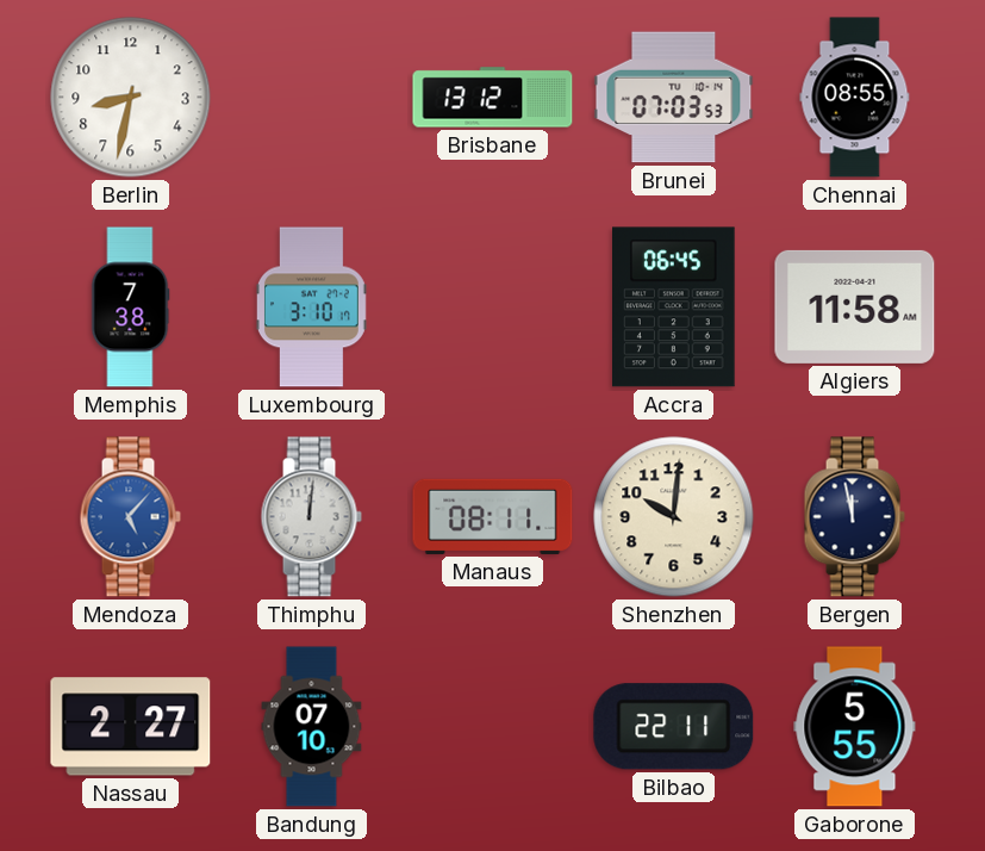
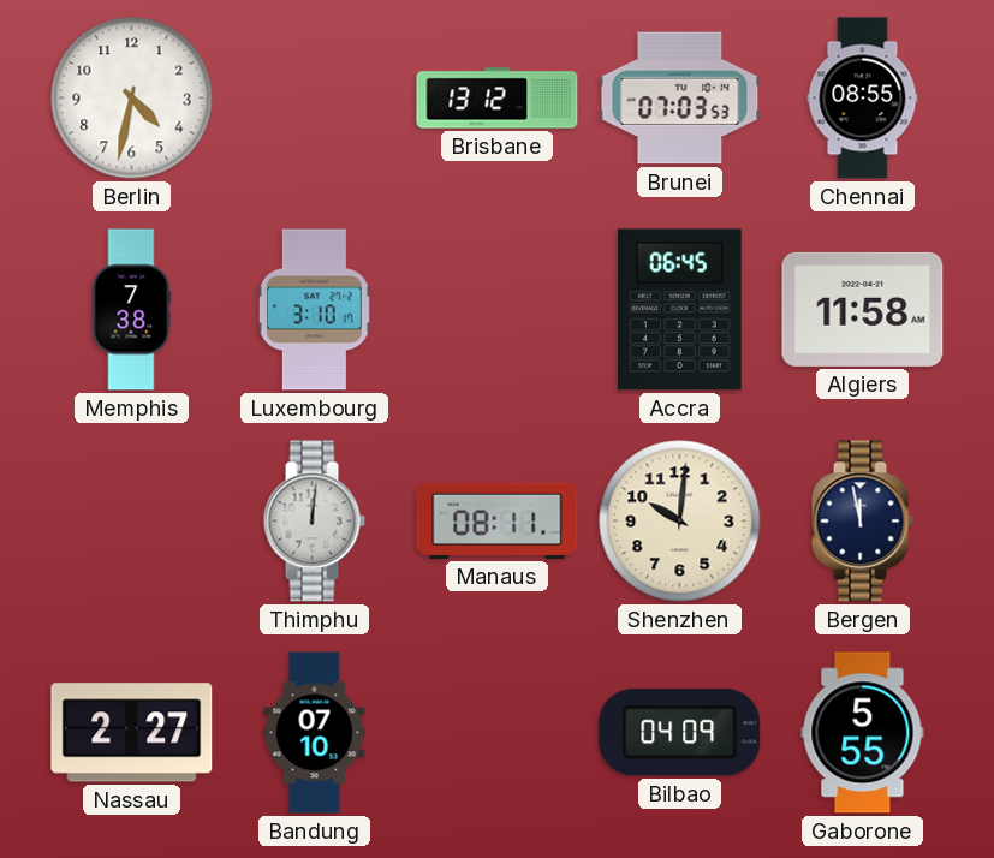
Berlin: 8:32 -> 4:32
Mendoza: 5:07 -> none
Bilbao: 22:11 -> 04:09
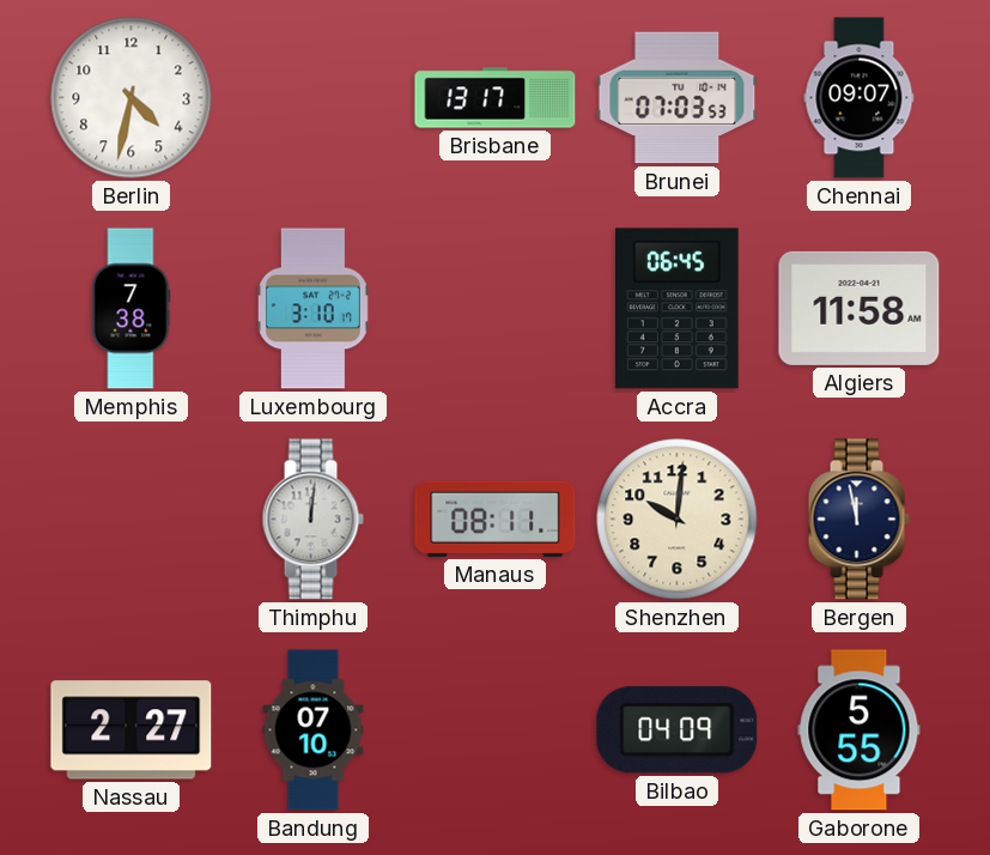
Brisbane: 13:12 -> 13:17
Chennai: 08:55 -> 09:07
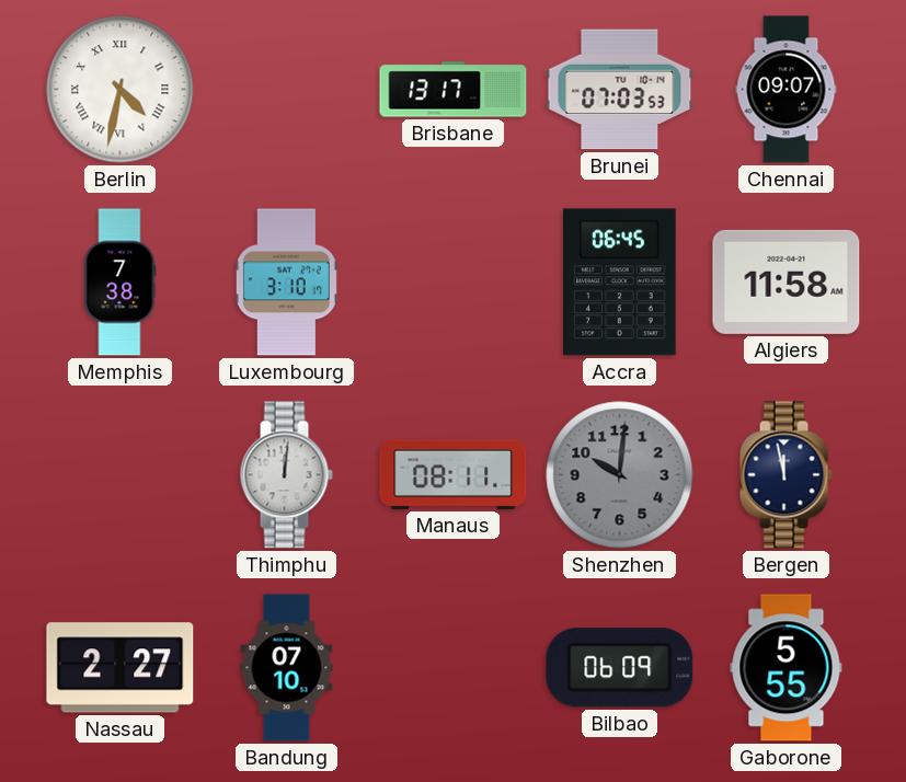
Berlin numerals: Arabic -> Roman
Shenzhen dial: cream -> grey
Bilbao: 04:09 -> 06:09
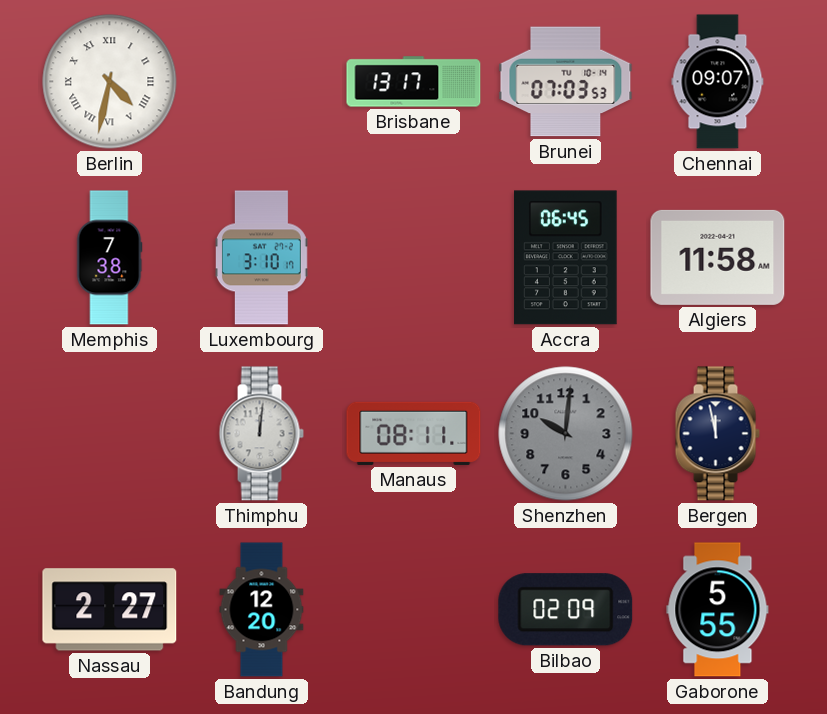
Bandung: 07:10 -> 12:20
Bilbao: 06:09 -> 02:09
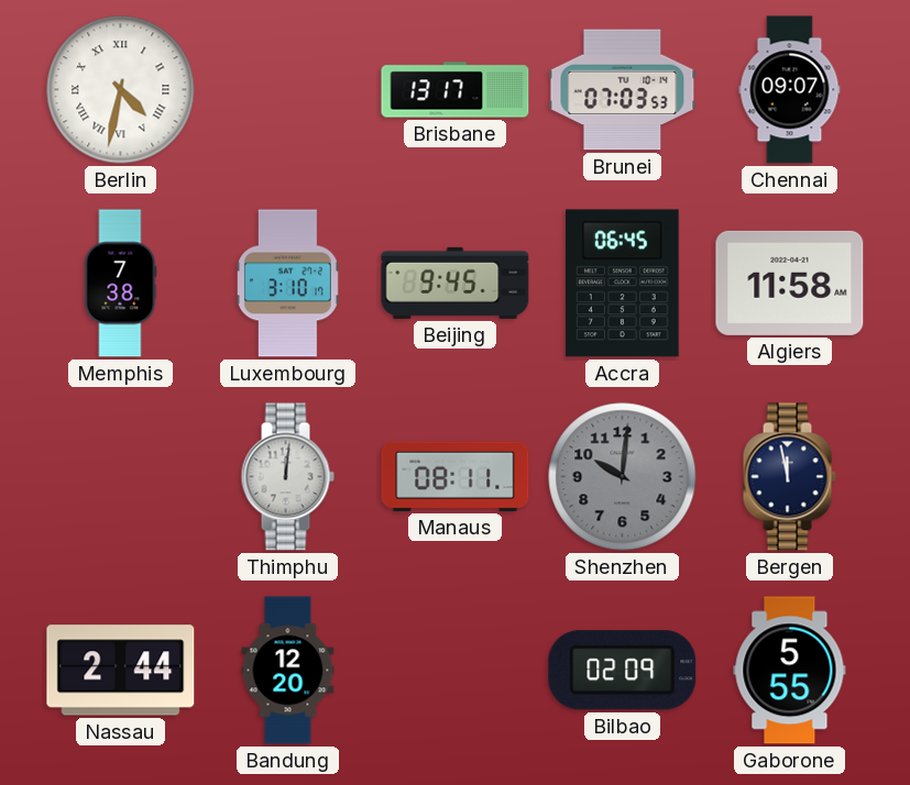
Beijing: none -> 9:45
Nassau: 2:27 -> 2:44
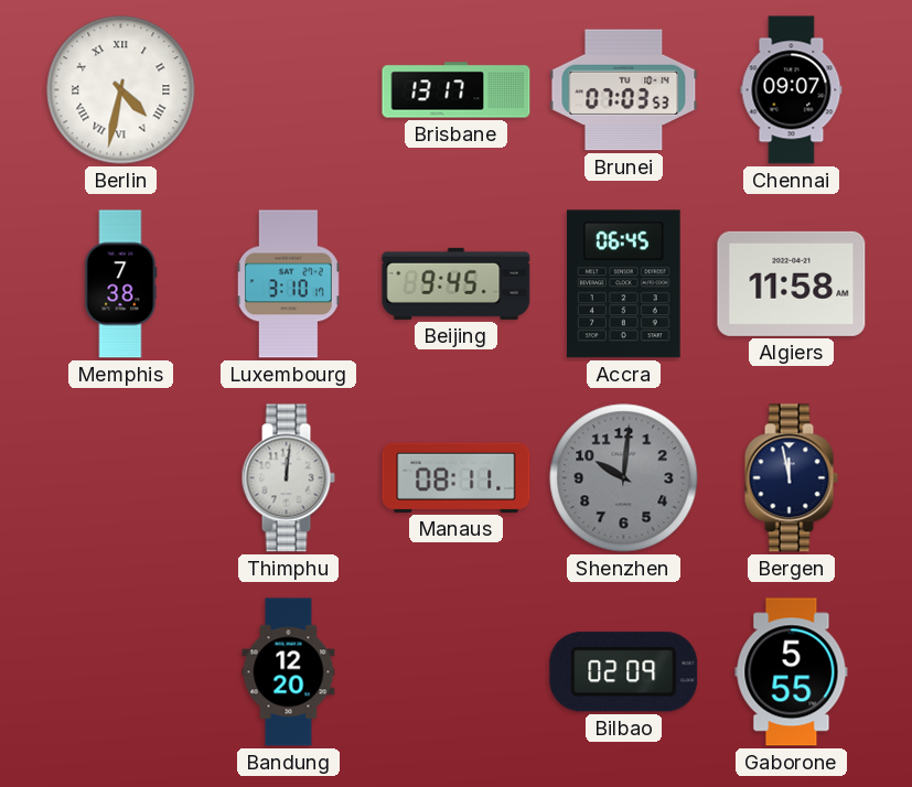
Nassau: 2:44 -> none
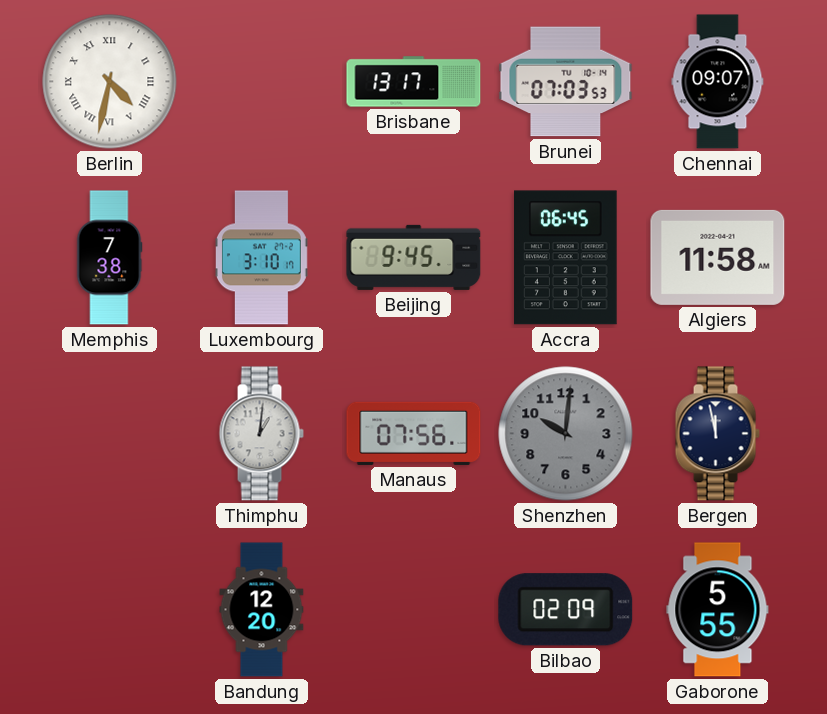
Thimphu: 12:01 -> 1:01
Manaus: 08:11 -> 07:56
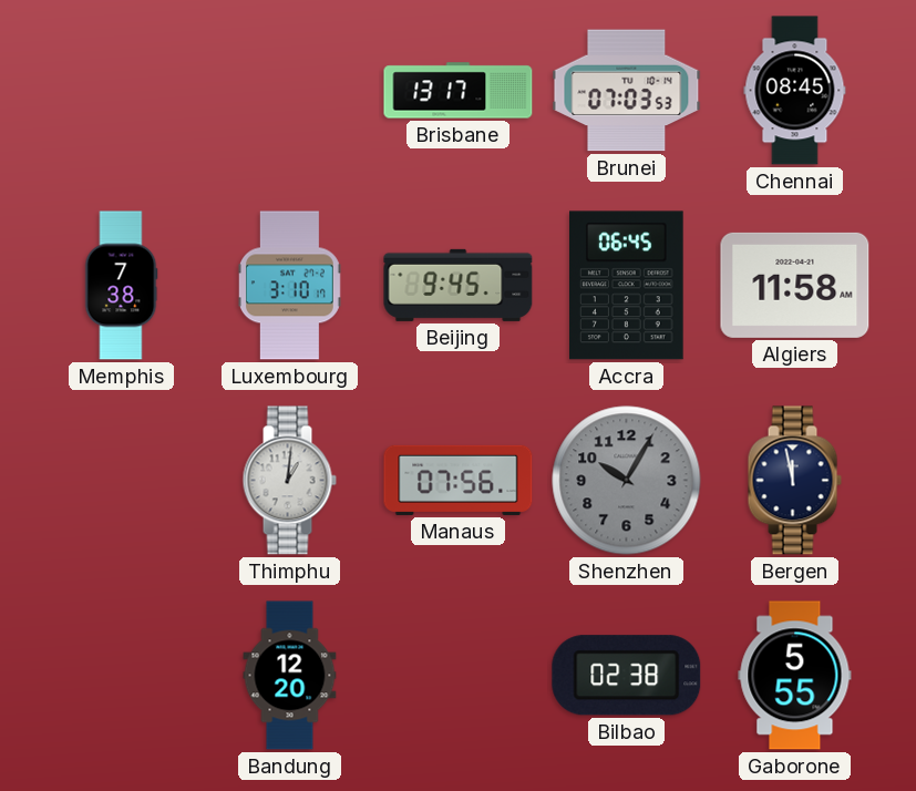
Berlin: 4:32 -> none
Chennai: 09:07 -> 08:45
Shenzhen: 10:01 -> 10:05
Bilbao: 02:09 -> 02:38
